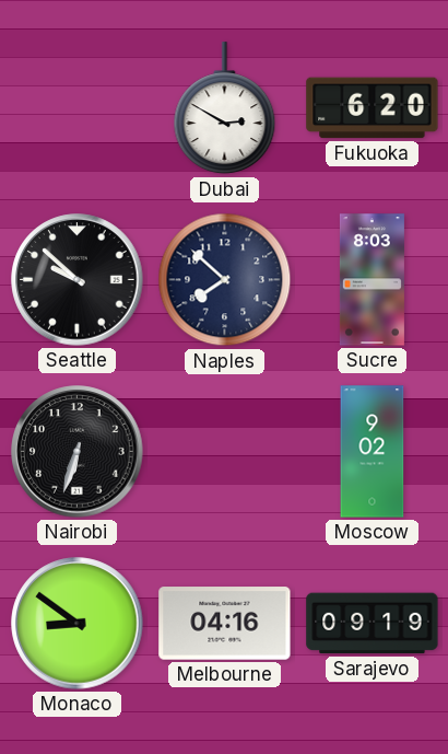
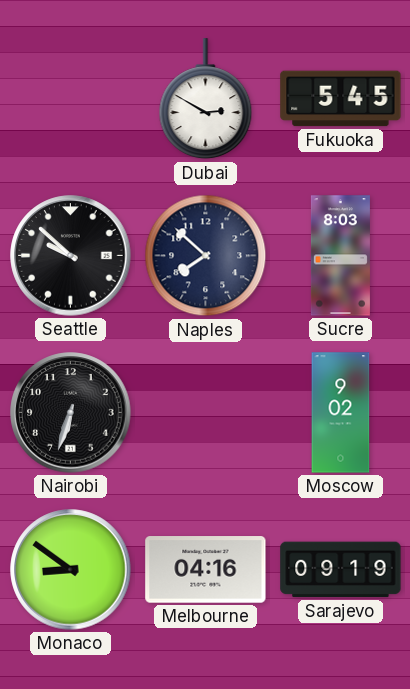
Fukuoka: 6:20 -> 5:45
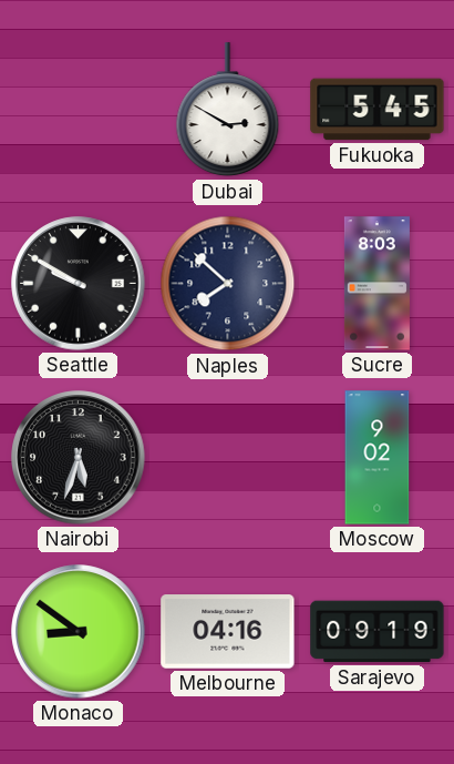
Seattle: 9:52 -> 9:50
Nairobi: 6:33 -> 5:33
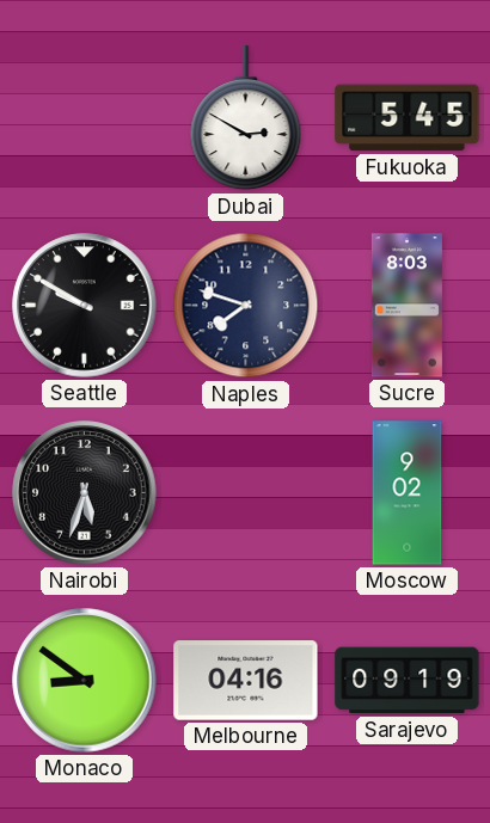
Naples: 7:52 -> 7:48
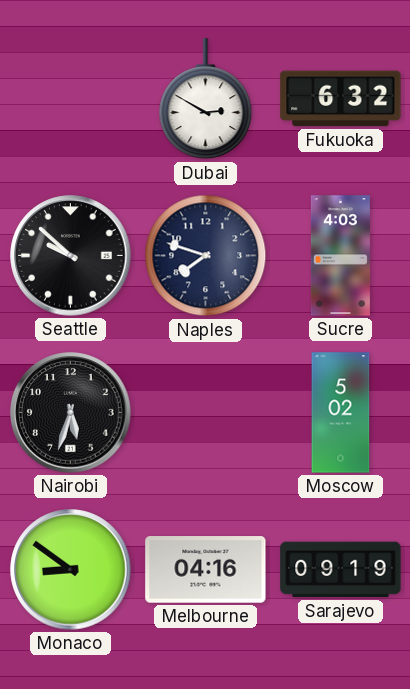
Fukuoka: 5:45 -> 6:32
Seattle: 9:50 -> 9:52
Sucre: 8:03 -> 4:03
Moscow: 9:02 -> 5:02
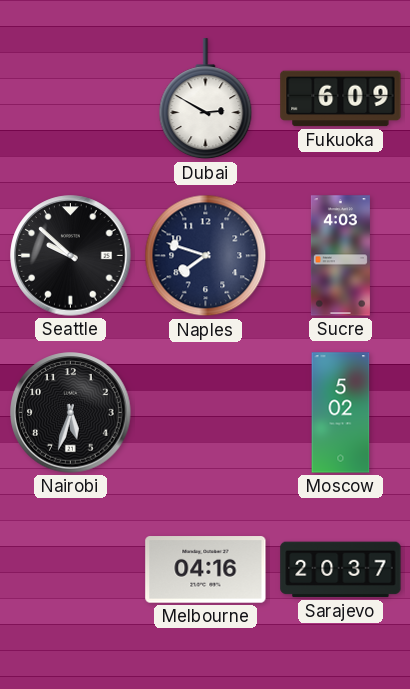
Fukuoka: 6:32 -> 6:09
Monaco: 8:51 -> none
Sarajevo: 09:19 -> 20:37
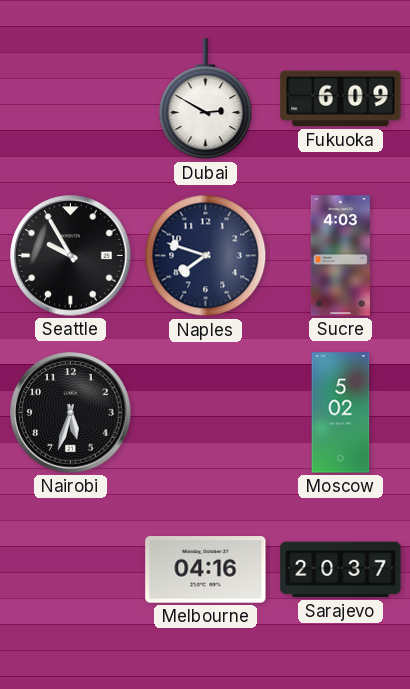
Seattle: 9:52 -> 9:55
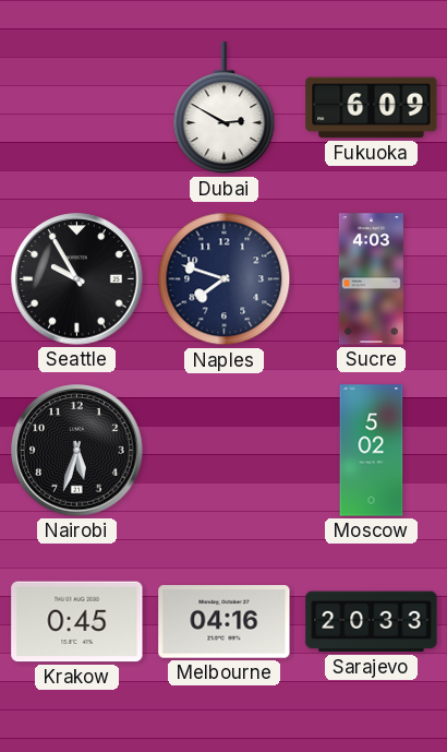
Krakow: none -> 0:45
Sarajevo: 20:37 -> 20:33
